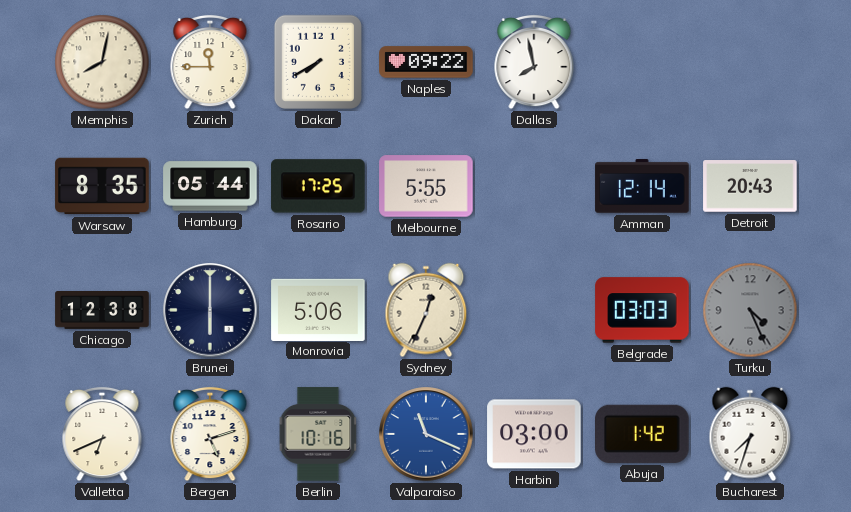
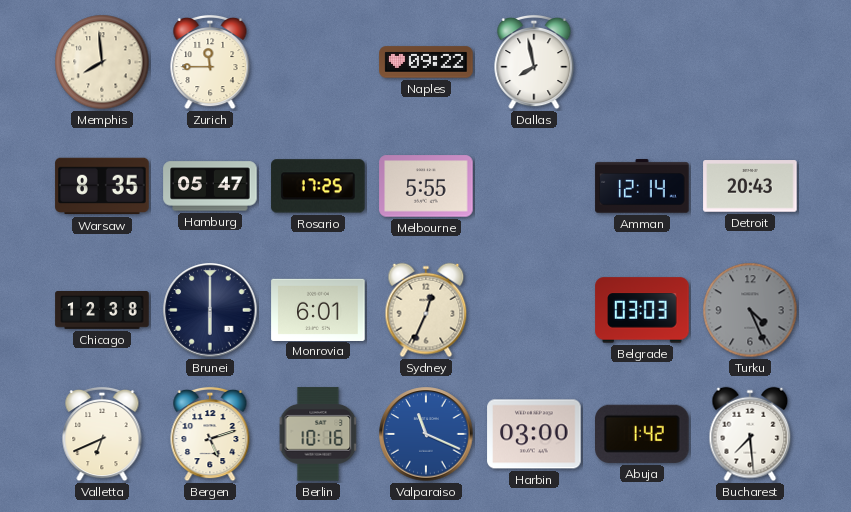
Memphis: 8:02 -> 7:59
Dakar: 7:40 -> none
Hamburg: 05:44 -> 05:47
Monrovia: 5:06 -> 6:01
Bucharest: 7:33 -> 7:29
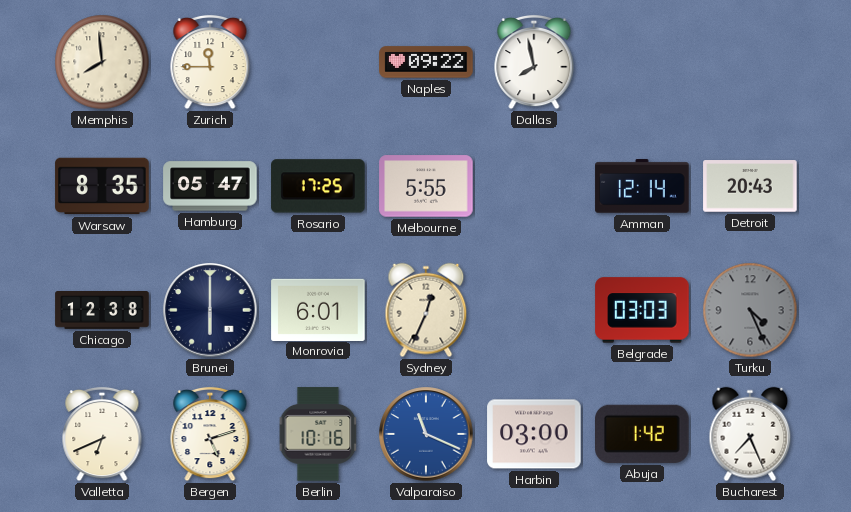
Bucharest: 7:29 -> 7:26
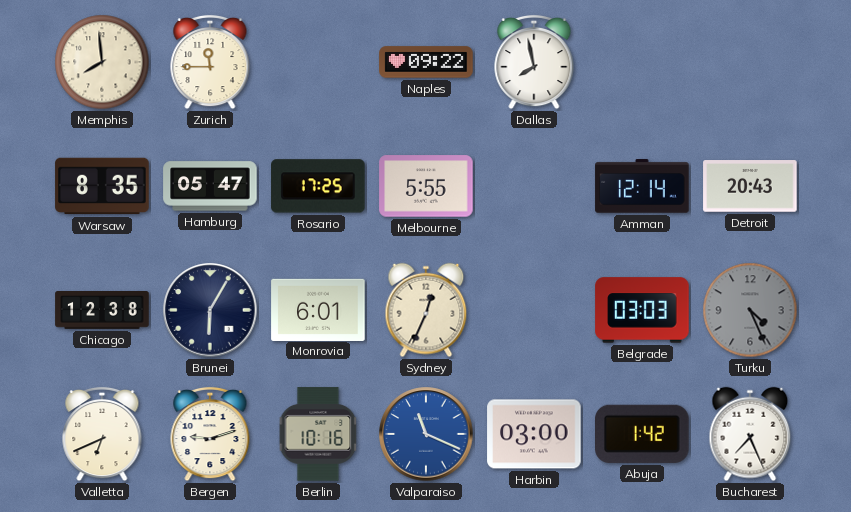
Brunei: 6:00 -> 6:05
Bergen: 5:12 -> 9:12
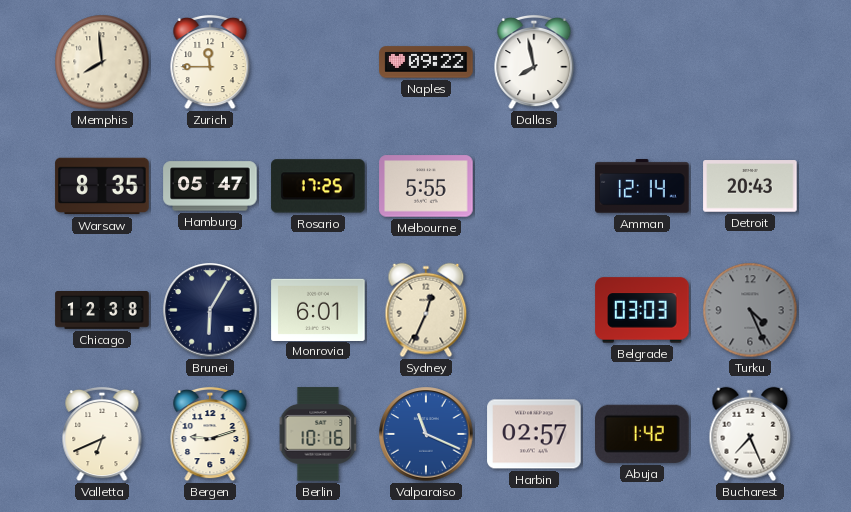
Harbin: 03:00 -> 02:57
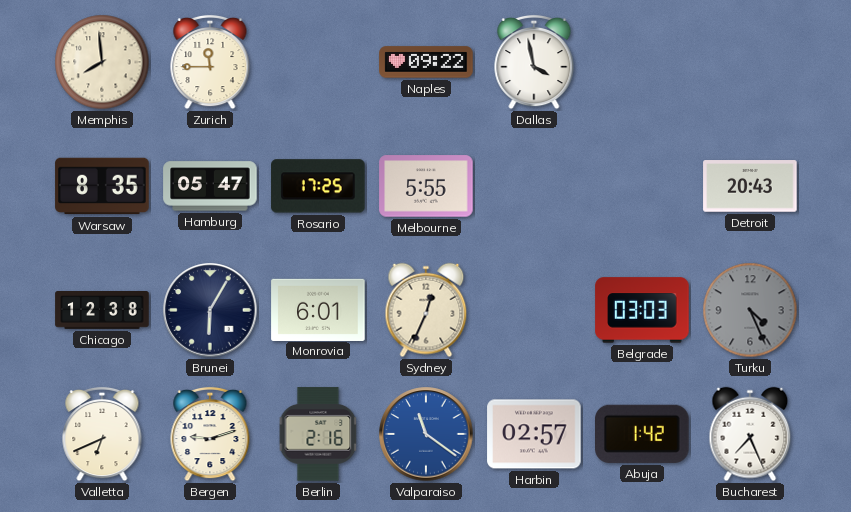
Dallas: 7:58 -> 3:58
Amman: 12:14 -> none
Berlin: 10:16 -> 2:16
Valparaiso: 11:19 -> 11:21
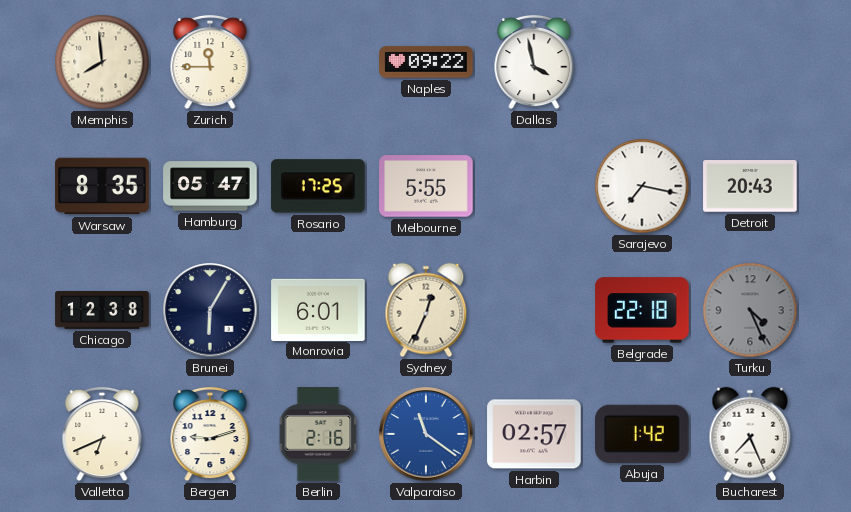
Sarajevo: none -> 7:17
Belgrade: 03:03 -> 22:18
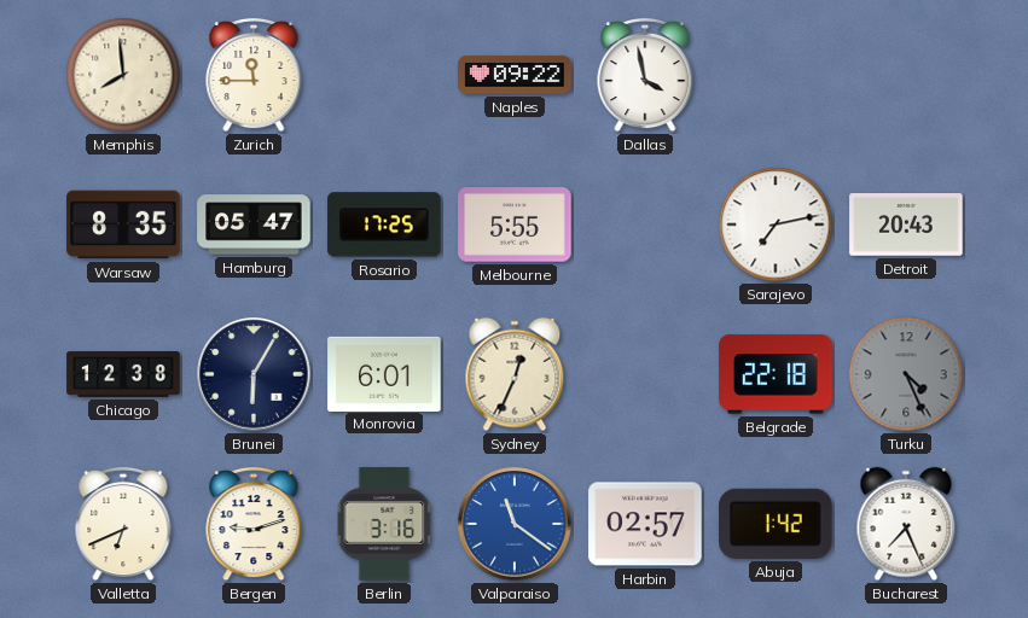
Sarajevo: 7:17 -> 7:13
Berlin: 2:16 -> 3:16
